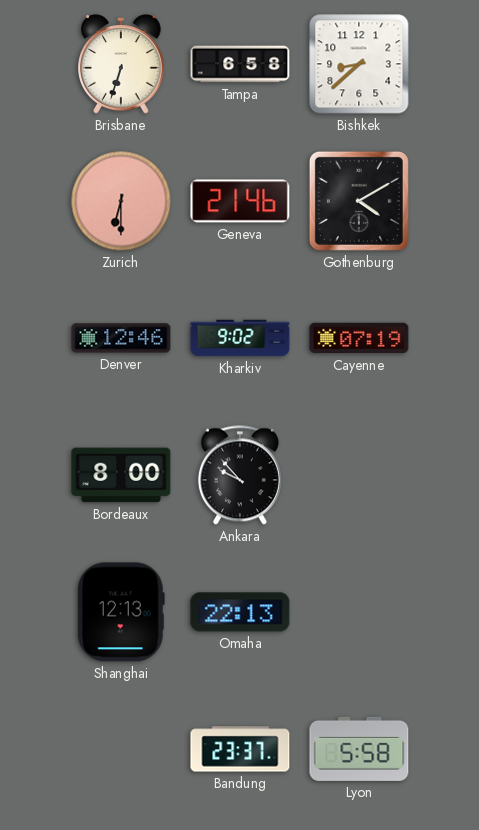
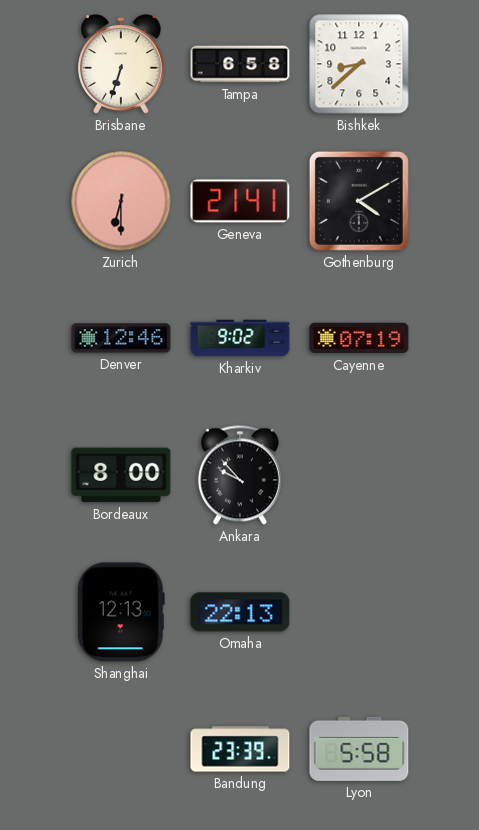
Geneva: 21:46 -> 21:41
Bandung: 23:37 -> 23:39
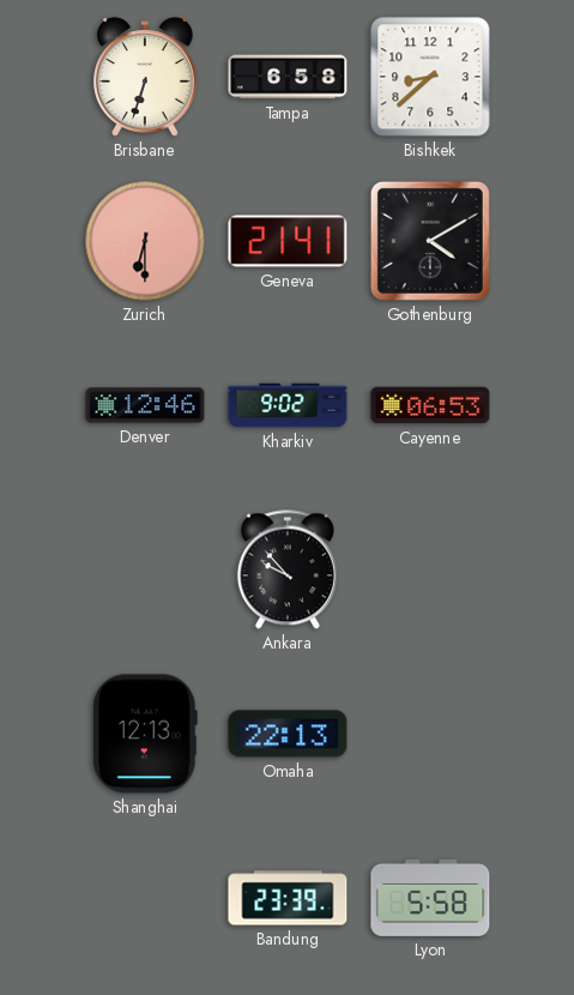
Cayenne: 07:19 -> 06:53
Bordeaux: 8:00 -> none
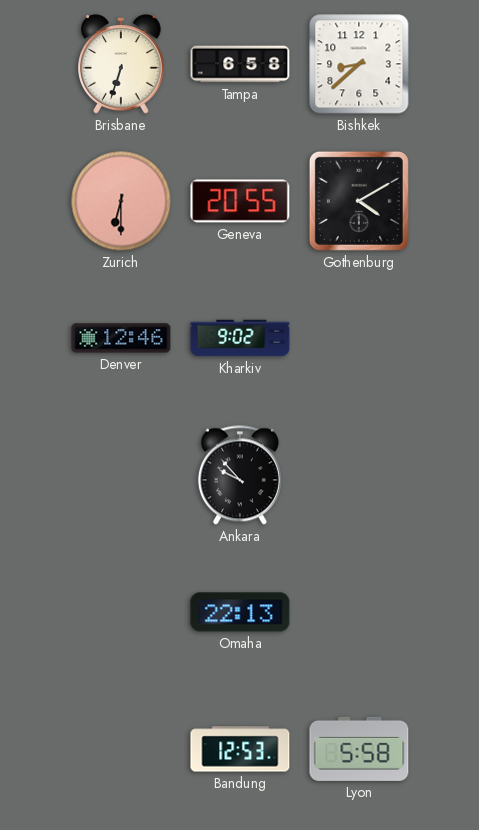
Geneva: 21:41 -> 20:55
Cayenne: 06:53 -> none
Shanghai: 12:13 -> none
Bandung: 23:39 -> 12:53
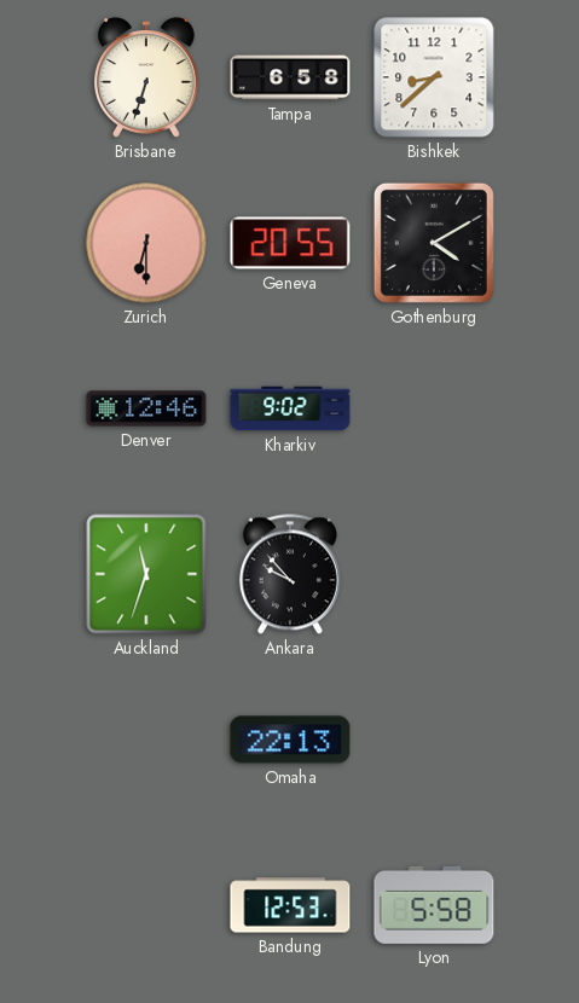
Auckland: none -> 11:33
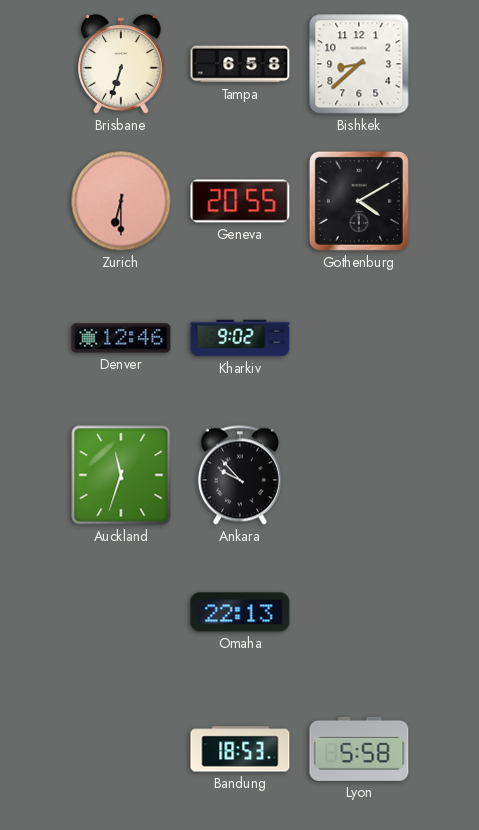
Bandung: 12:53 -> 18:53
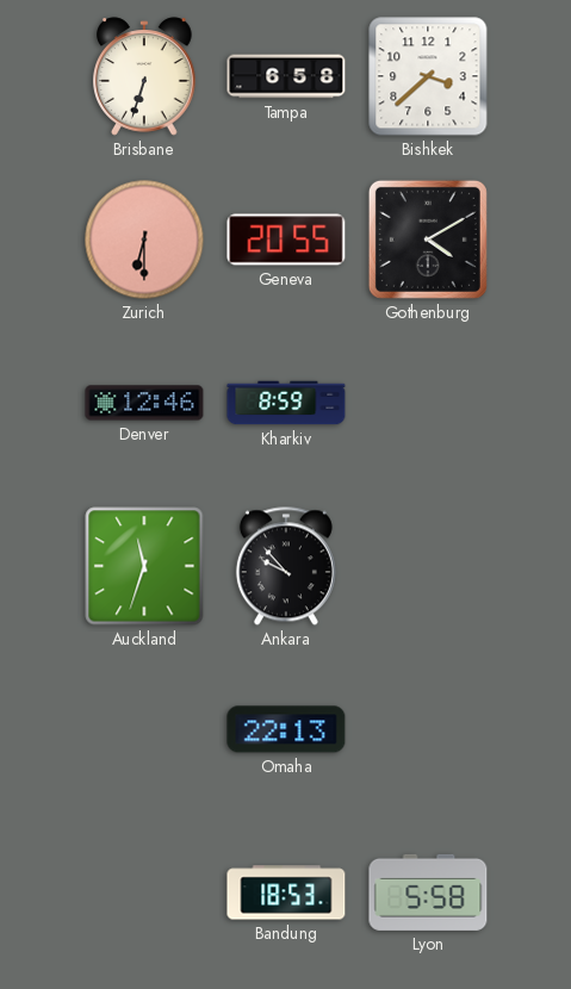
Bishkek: 8:38 -> 3:38
Kharkiv: 9:02 -> 8:59
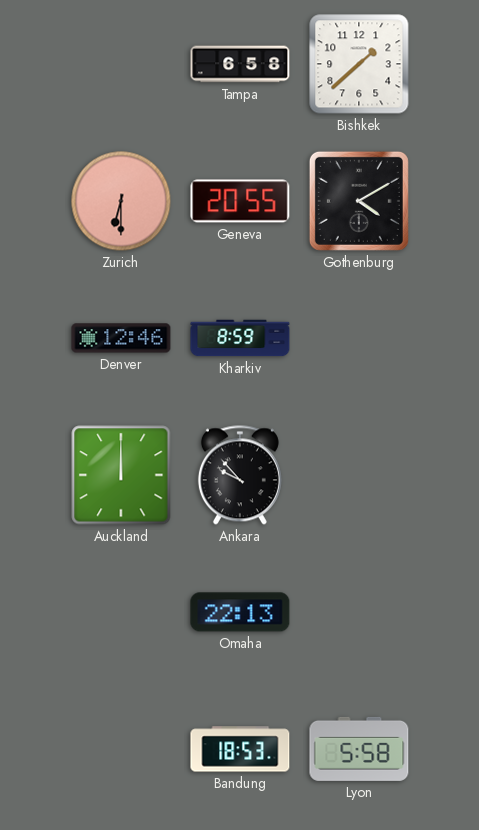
Brisbane: 6:33 -> none
Bishkek: 3:38 -> 1:38
Auckland: 11:33 -> 12:00
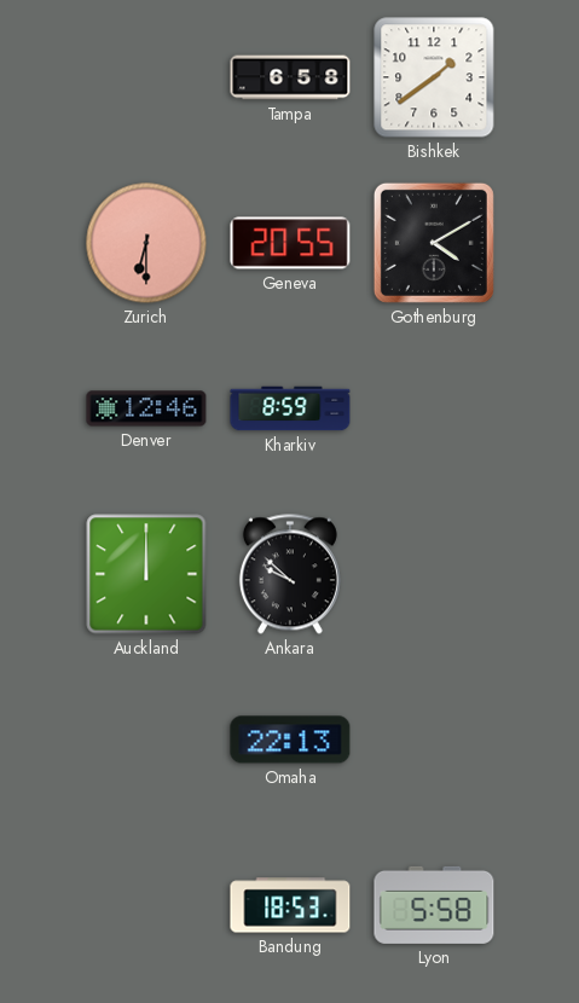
Bishkek: 1:38 -> 1:39
Ankara: 9:53 -> 9:52
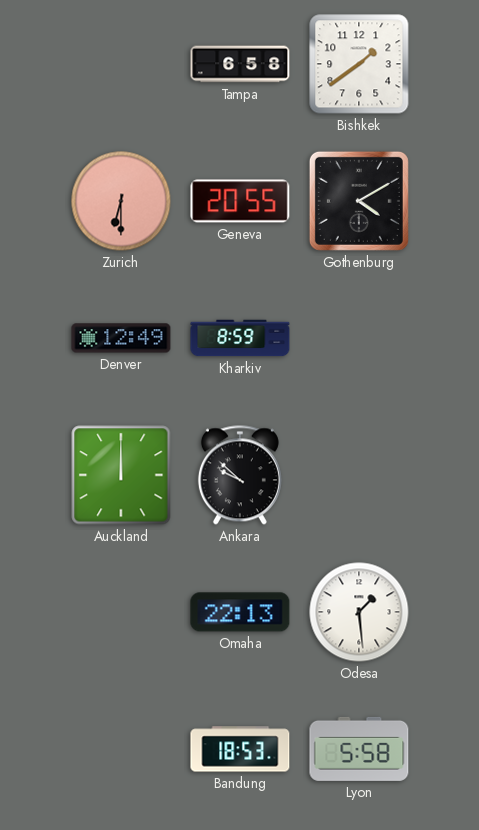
Denver: 12:46 -> 12:49
Odesa: none -> 1:29
